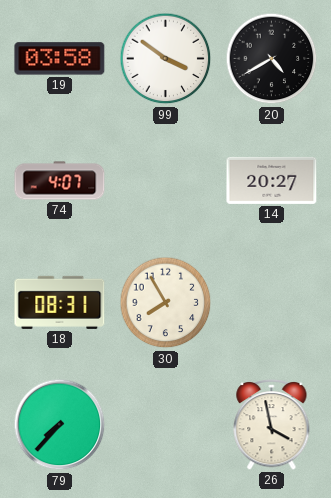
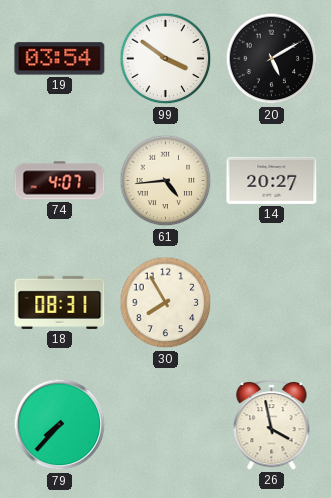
19: 03:58 -> 03:54
20: 4:40 -> 5:10
61: none -> 4:44
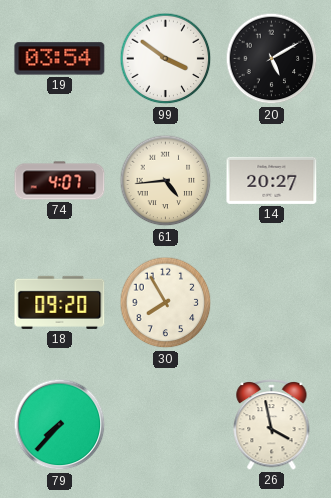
18: 08:31 -> 09:20
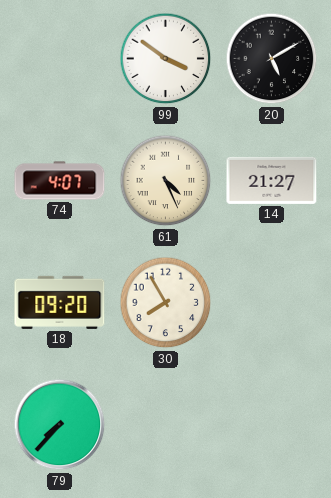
19: 03:54 -> none
61: 4:44 -> 4:26
14: 20:27 -> 21:27
26: 3:58 -> none
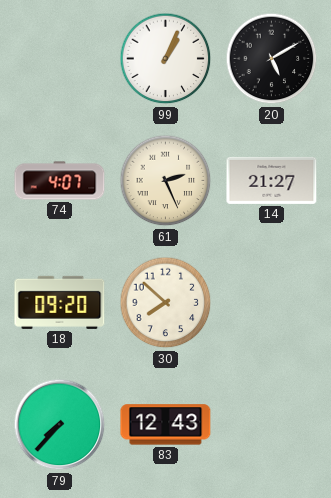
99: 3:51 -> 1:04
61: 4:26 -> 2:26
30: 7:55 -> 7:52
83: none -> 12:43
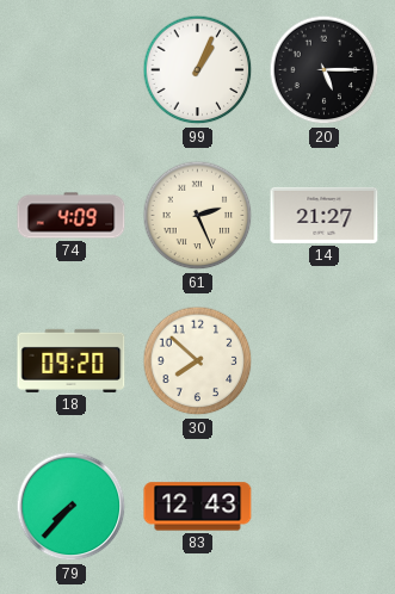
20: 5:10 -> 5:15
74: 4:07 -> 4:09
